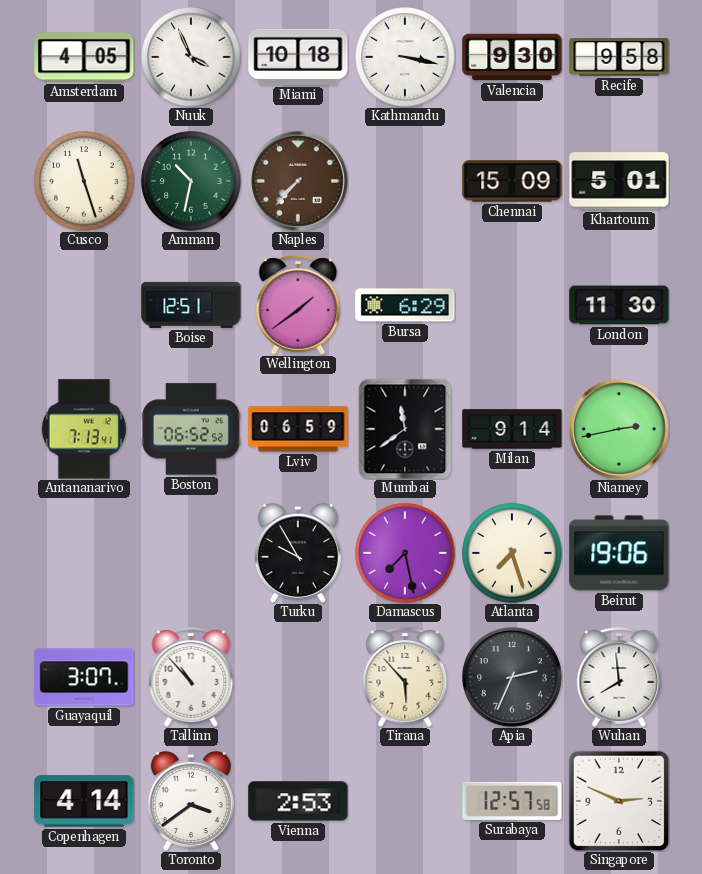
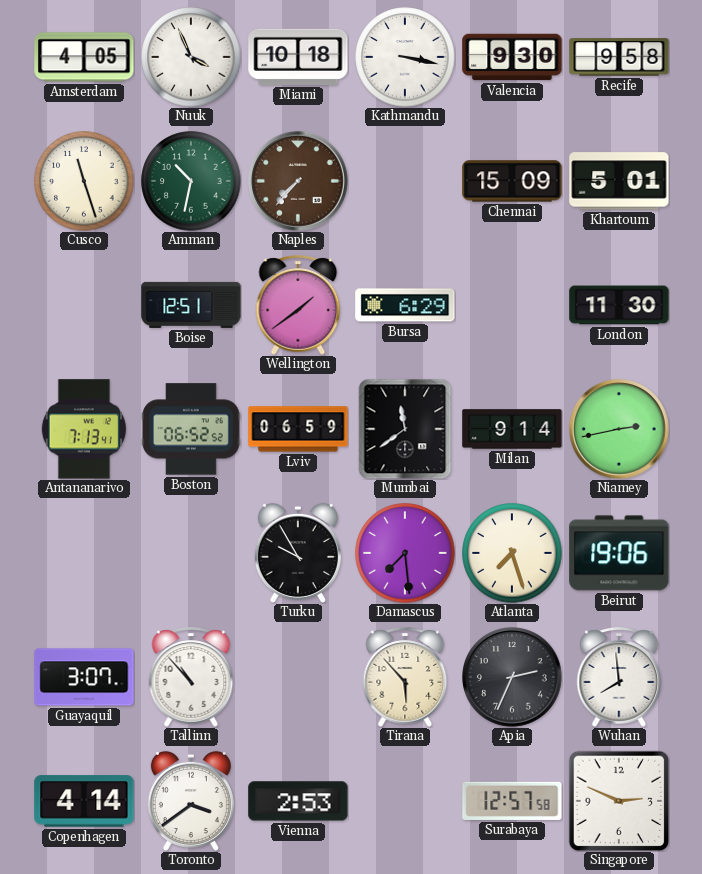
Damascus: 7:28 -> 7:29
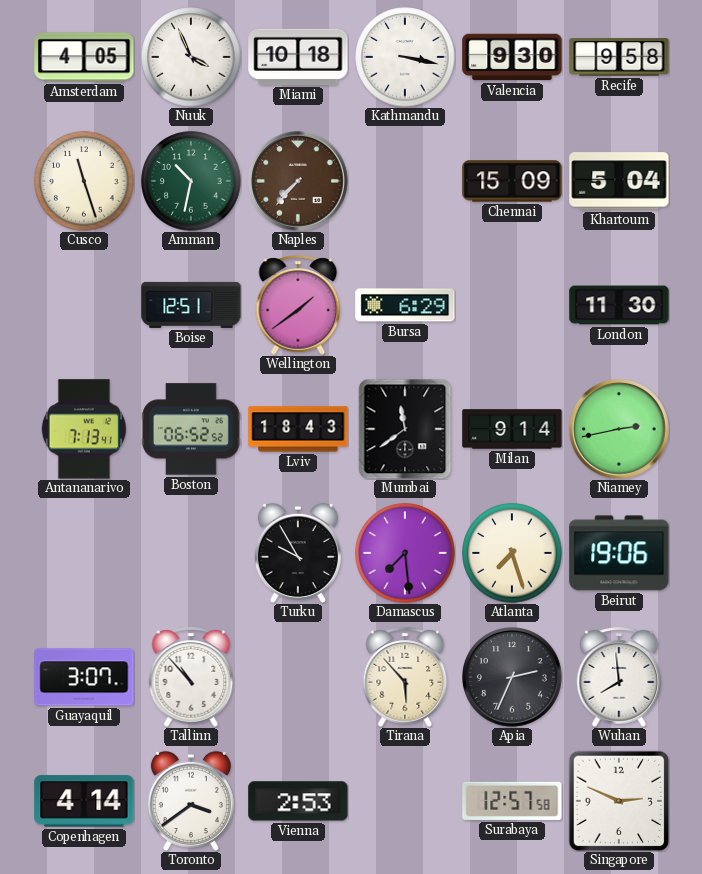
Khartoum: 5:01 -> 5:04
Lviv: 06:59 -> 18:43
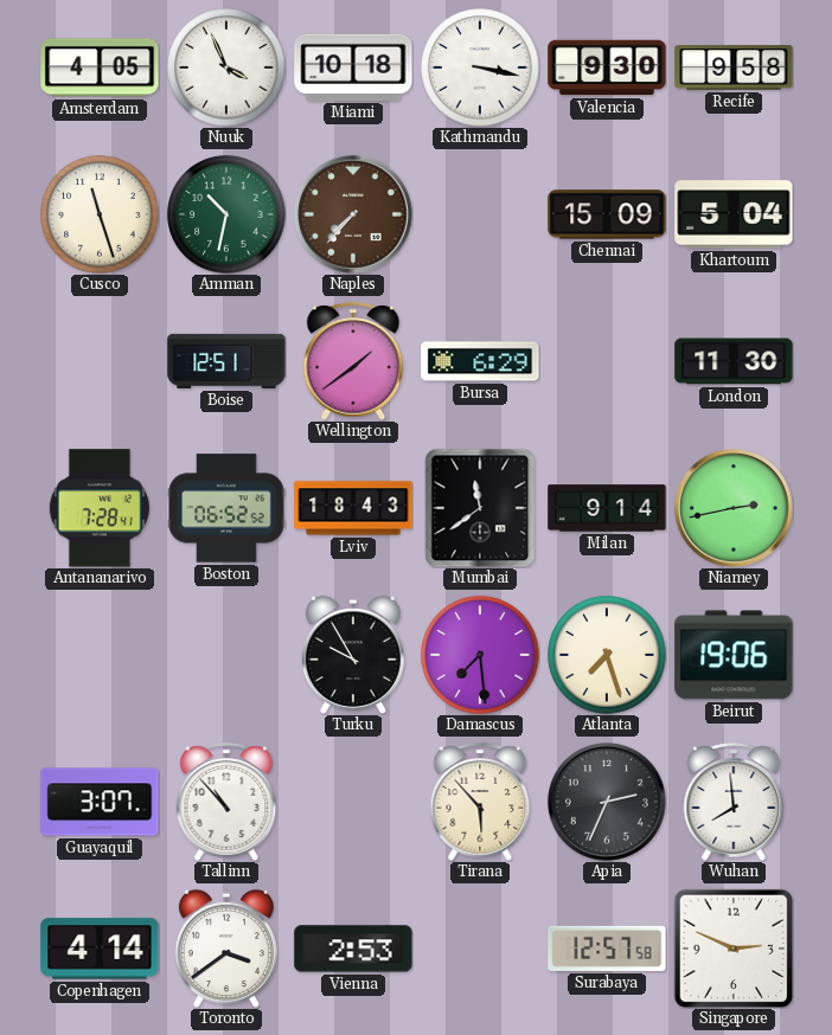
Antananarivo: 7:13 -> 7:28
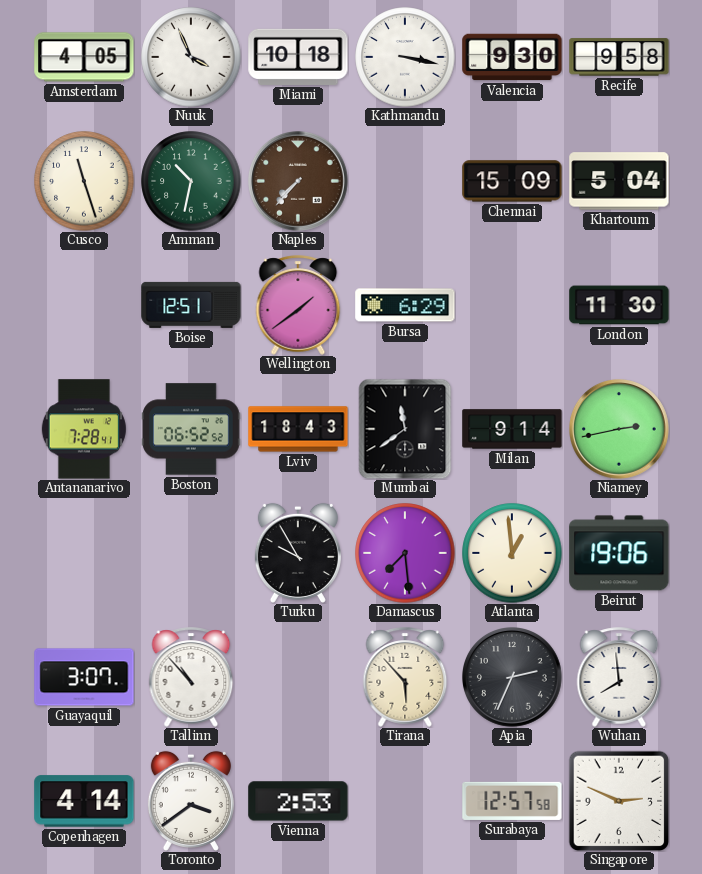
Atlanta: 7:27 -> 12:59
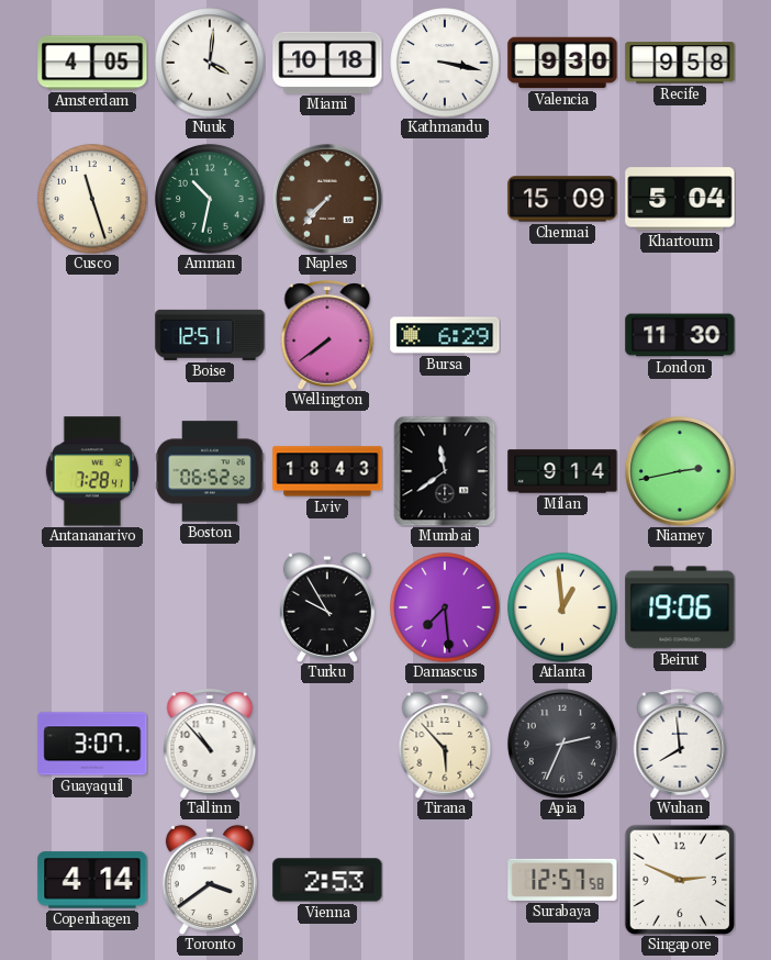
Nuuk: 3:56 -> 4:01
Wellington: 1:39 -> 7:39
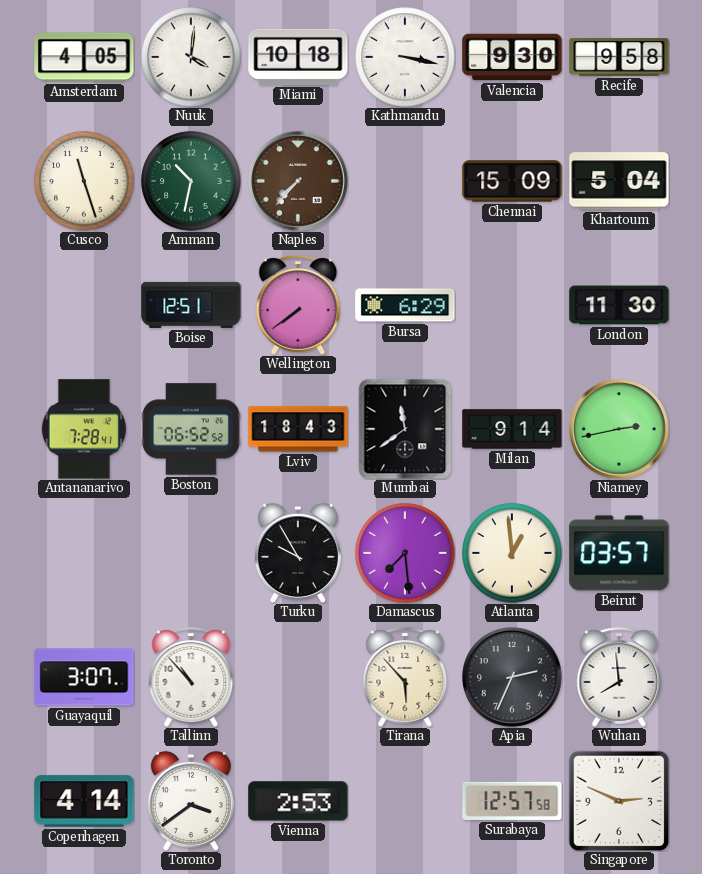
Beirut: 19:06 -> 03:57
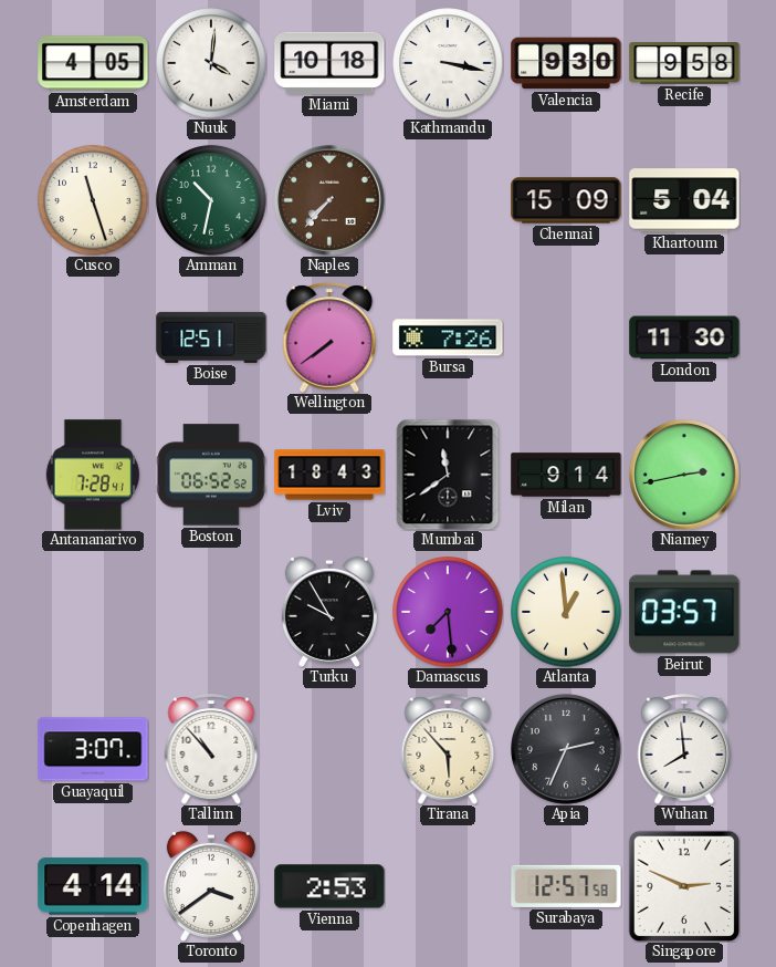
Bursa: 6:29 -> 7:26
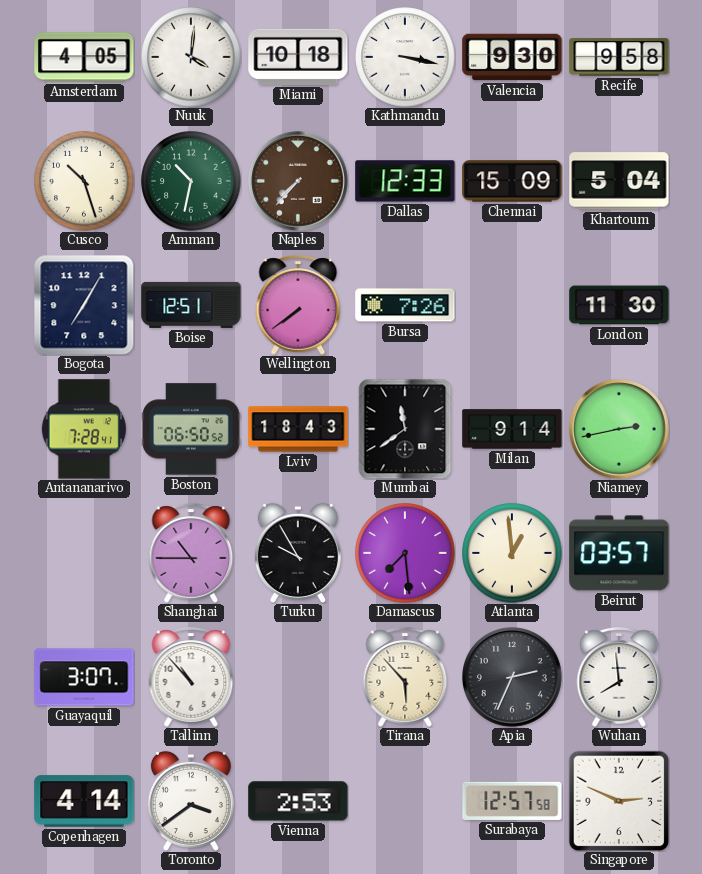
Cusco: 11:27 -> 10:27
Dallas: none -> 12:33
Bogota: none -> 7:05
Boston: 06:52 -> 06:50
Shanghai: none -> 10:45
